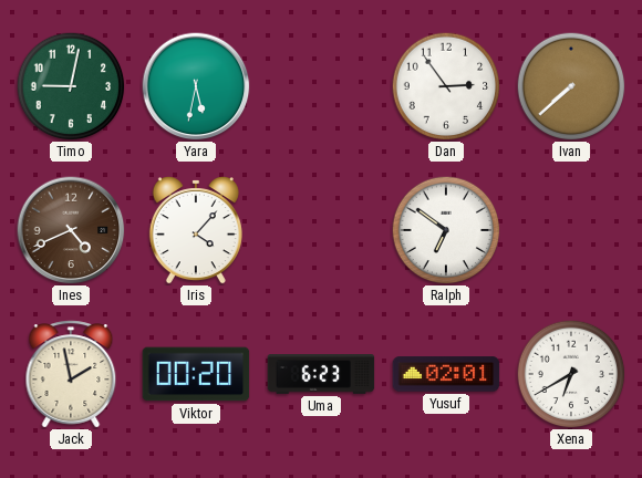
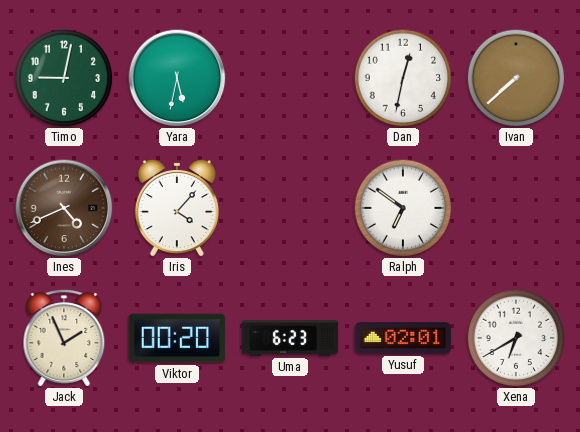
Dan: 2:54 -> 12:32
Jack: 1:58 -> 1:56
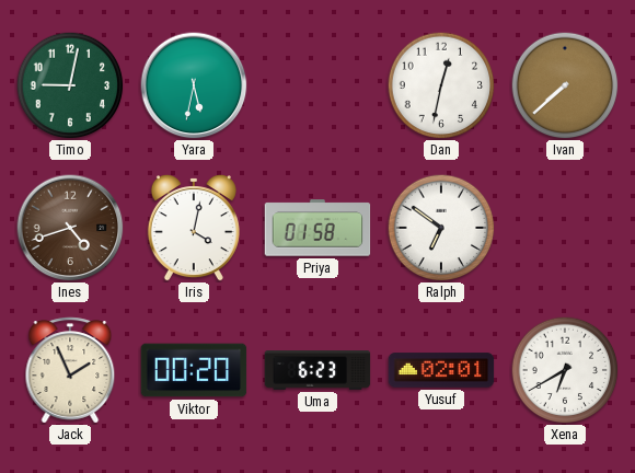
Ines: 4:41 -> 4:42
Iris: 4:07 -> 4:02
Priya: none -> 01:58
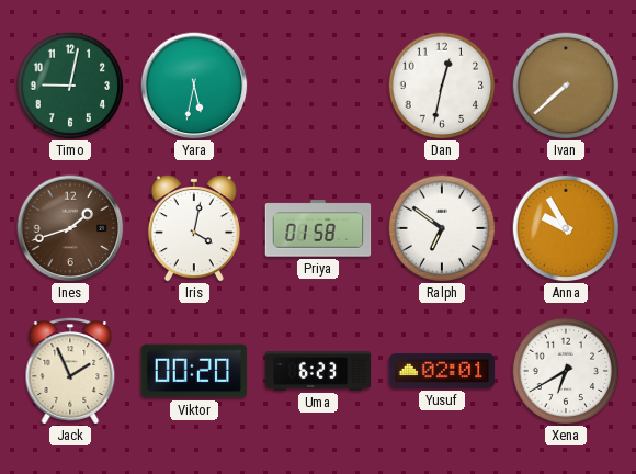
Ines: 4:42 -> 1:42
Anna: none -> 9:55
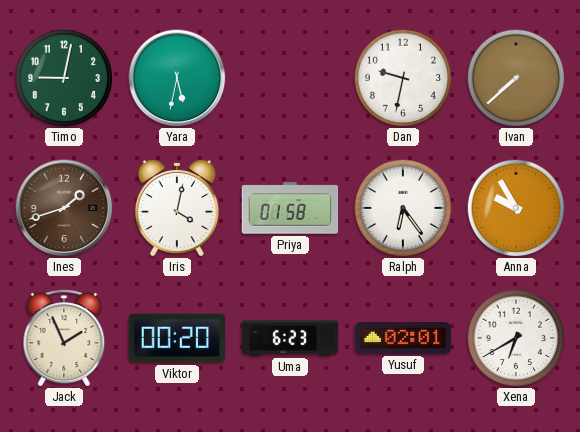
Dan: 12:32 -> 9:32
Ralph: 6:51 -> 6:24
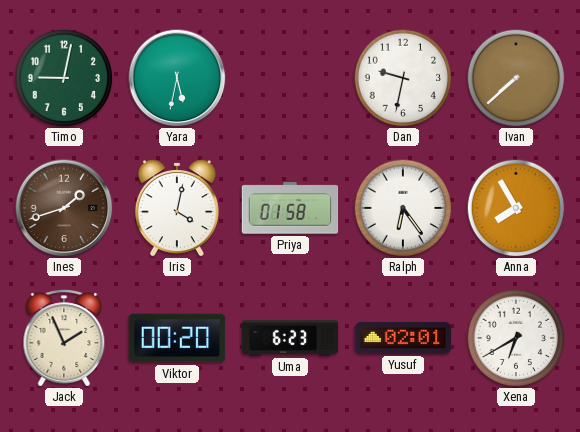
Anna: 9:55 -> 7:55
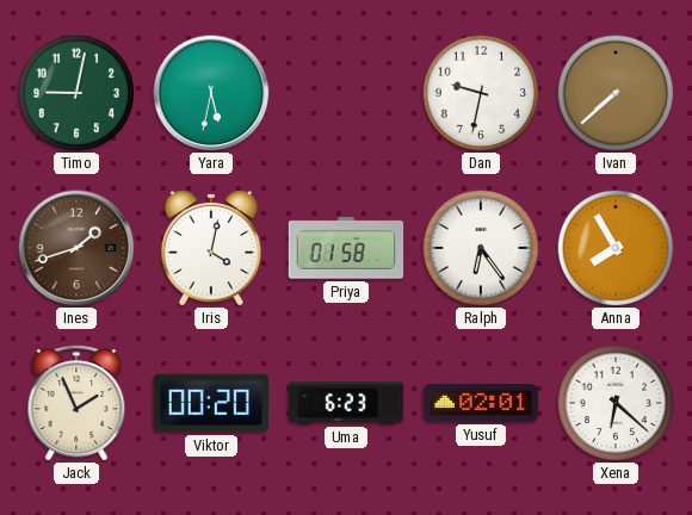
Xena: 6:40 -> 6:22
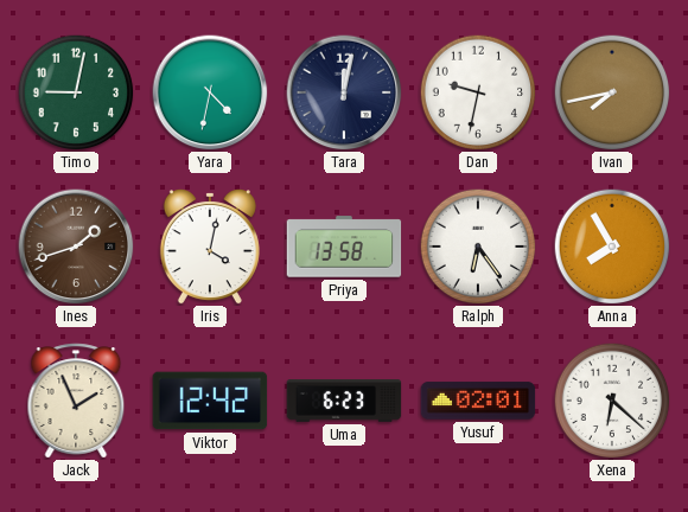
Yara: 5:32 -> 4:32
Tara: none -> 12:02
Ivan: 7:38 -> 7:43
Priya: 01:58 -> 13:58
Viktor: 00:20 -> 12:42
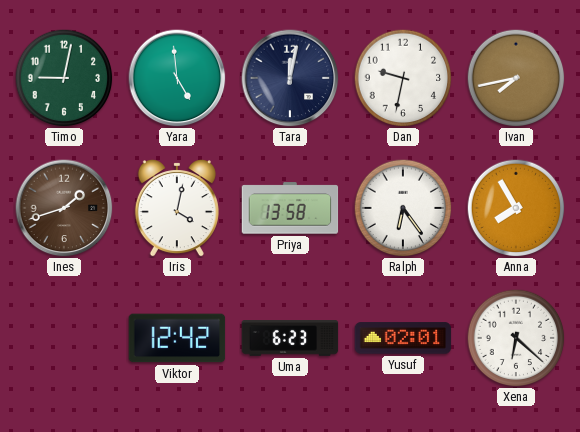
Yara: 4:32 -> 4:59
Jack: 1:56 -> none
